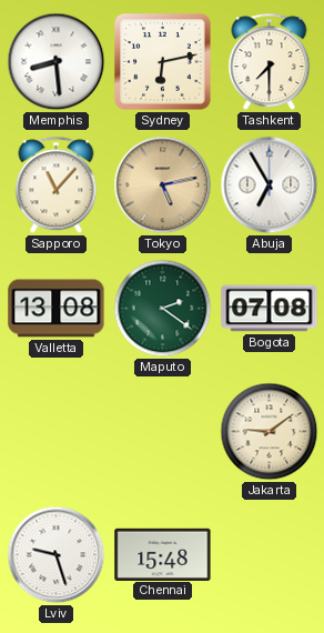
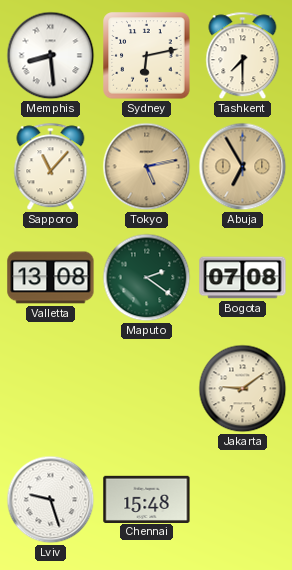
Abuja dial: white -> champagne
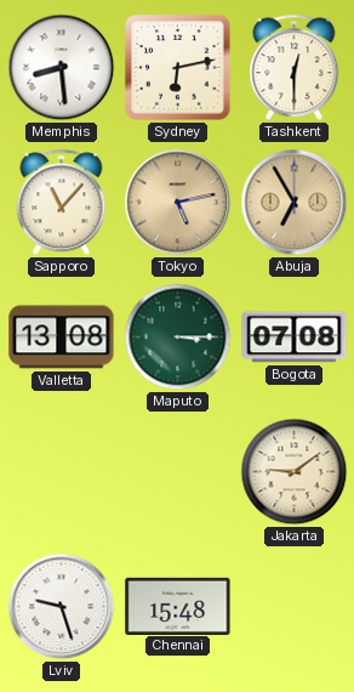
Tashkent: 7:30 -> 12:30
Maputo: 2:21 -> 3:15
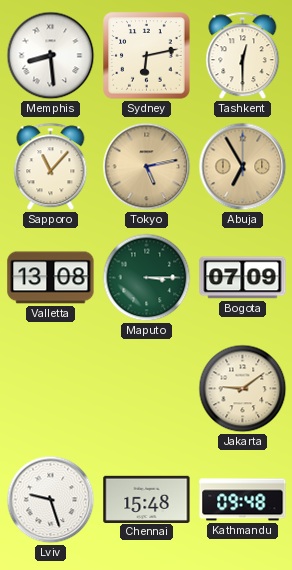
Bogota: 07:08 -> 07:09
Kathmandu: none -> 09:48
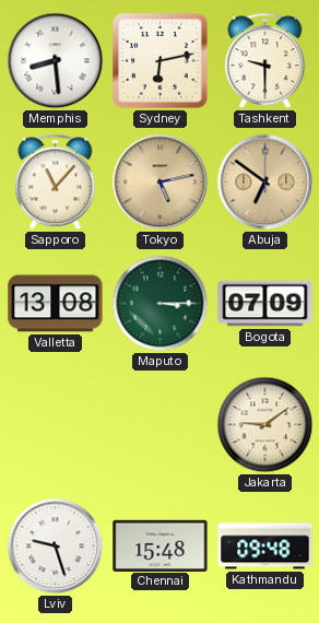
Tashkent: 12:30 -> 9:30
Abuja: 6:55 -> 6:51
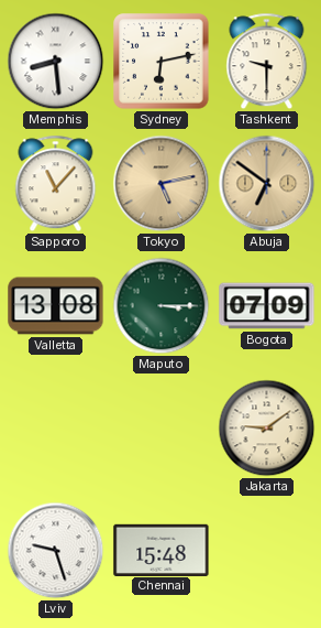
Kathmandu: 09:48 -> none
